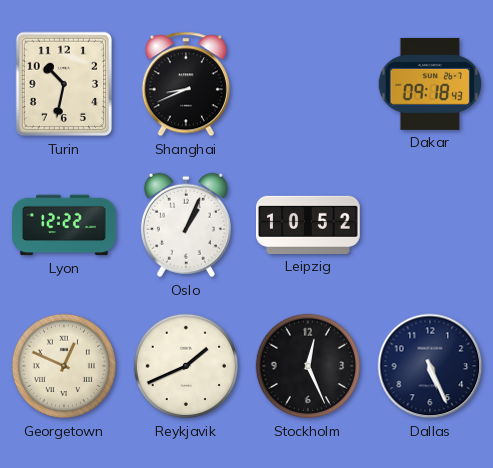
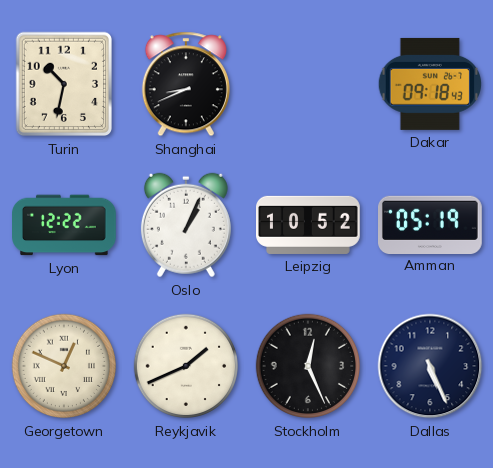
Amman: none -> 05:19
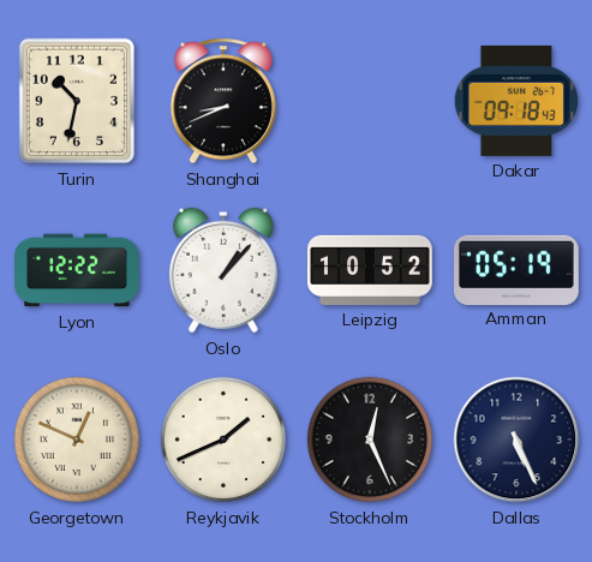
Oslo: 1:04 -> 1:07
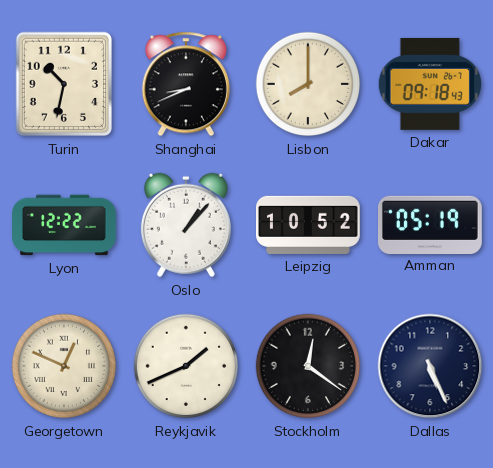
Lisbon: none -> 8:00
Stockholm: 12:26 -> 12:21
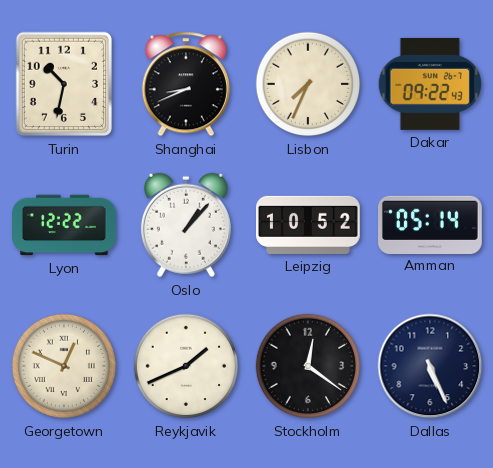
Lisbon: 8:00 -> 7:34
Dakar: 09:18 -> 09:22
Amman: 05:19 -> 05:14
